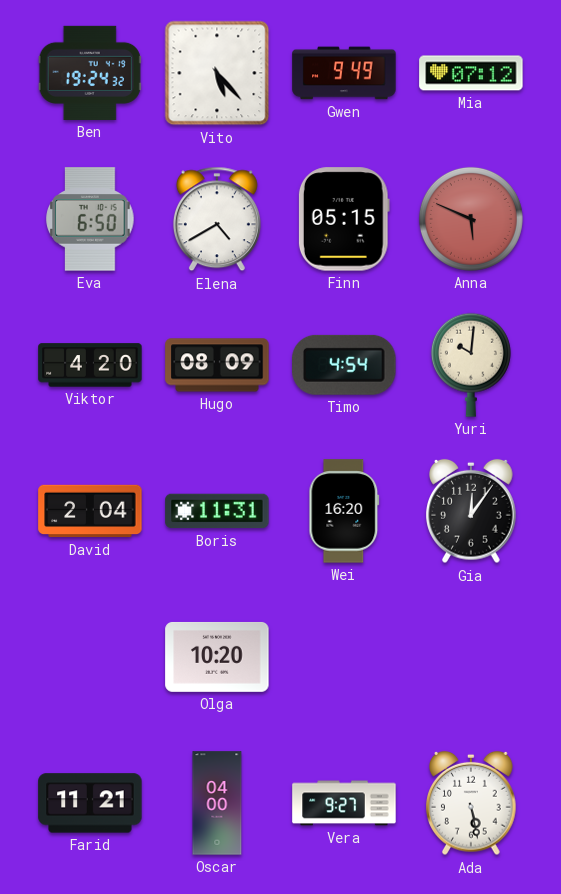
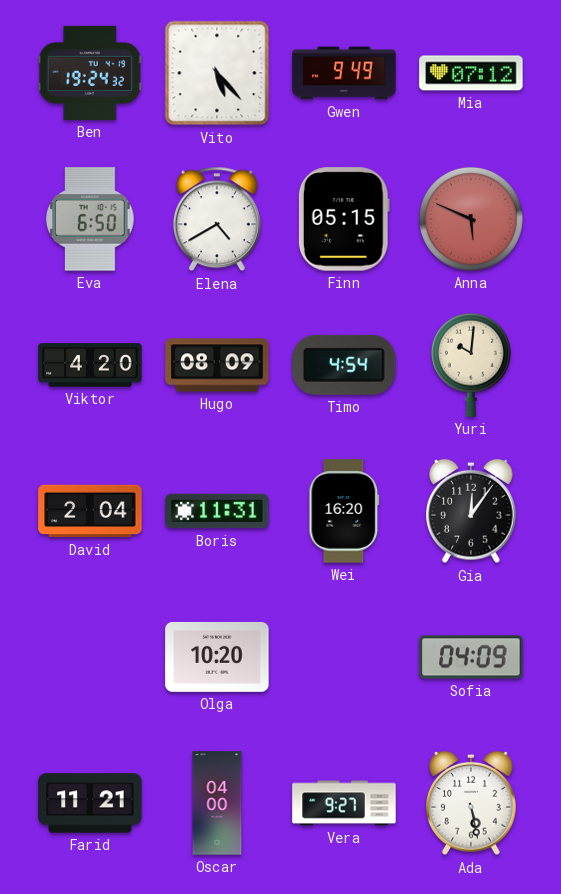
Sofia: none -> 04:09
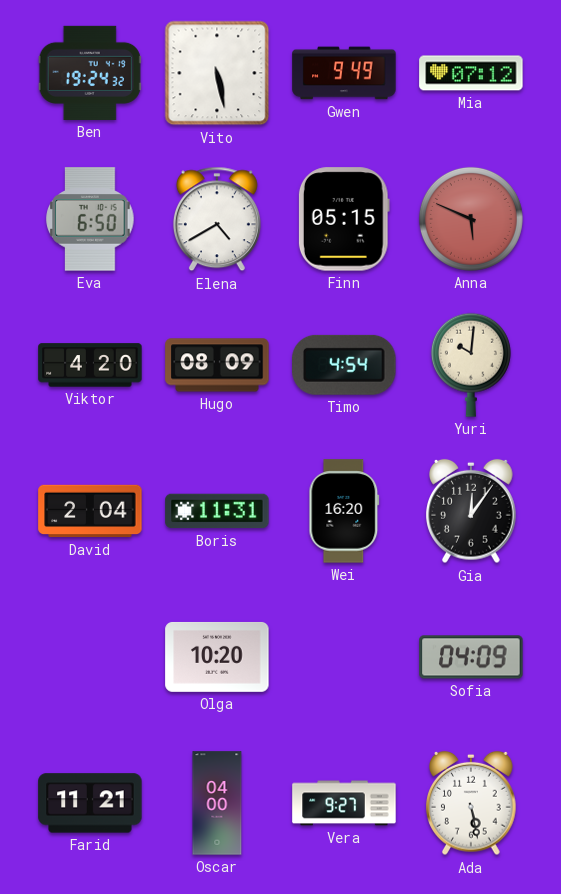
Vito: 5:23 -> 5:28
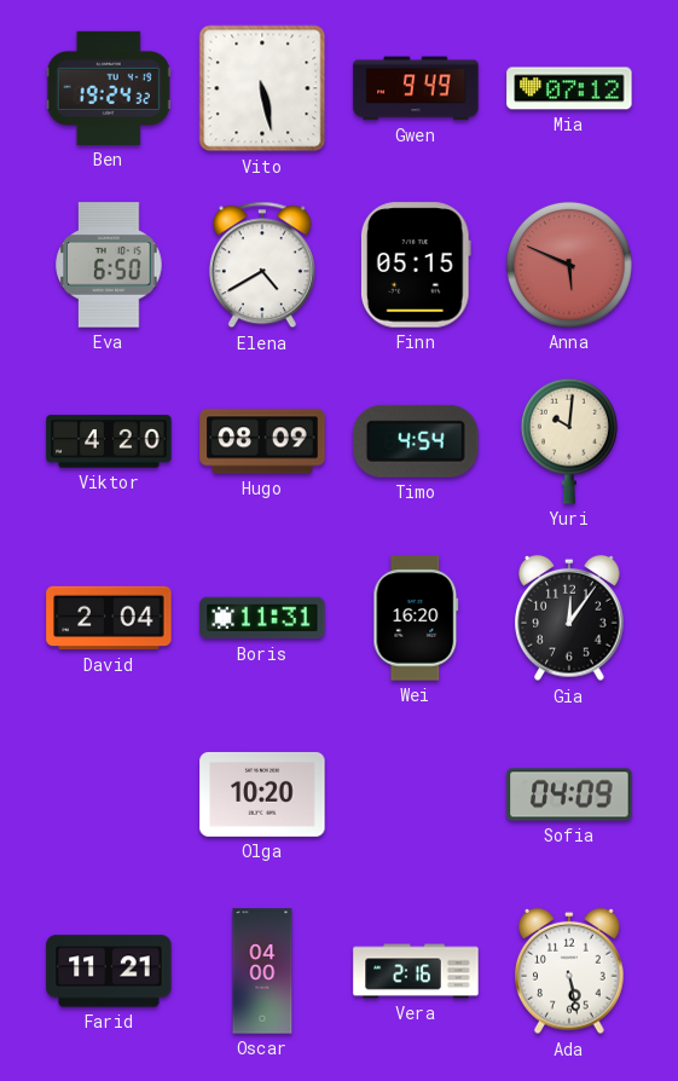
Vera: 9:27 -> 2:16
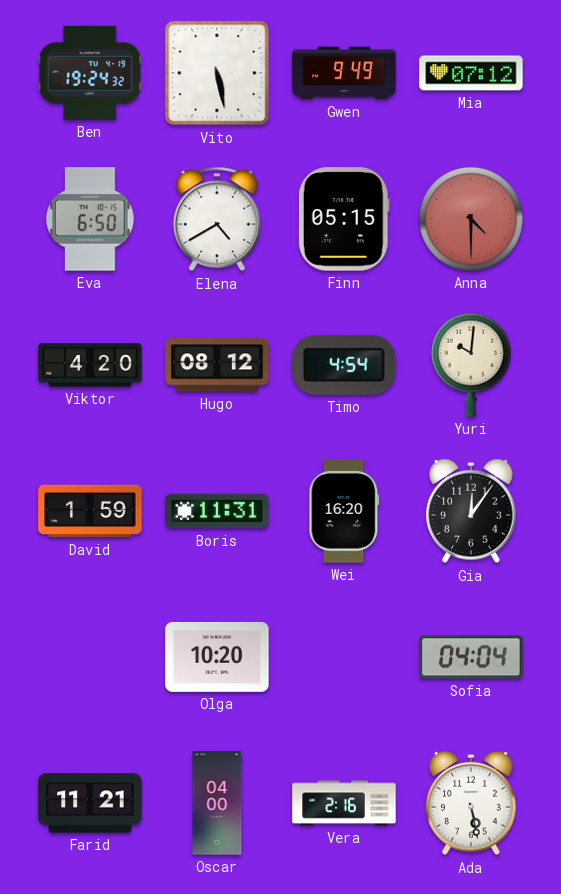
Anna: 5:49 -> 4:30
Hugo: 08:09 -> 08:12
David: 2:04 -> 1:59
Sofia: 04:09 -> 04:04
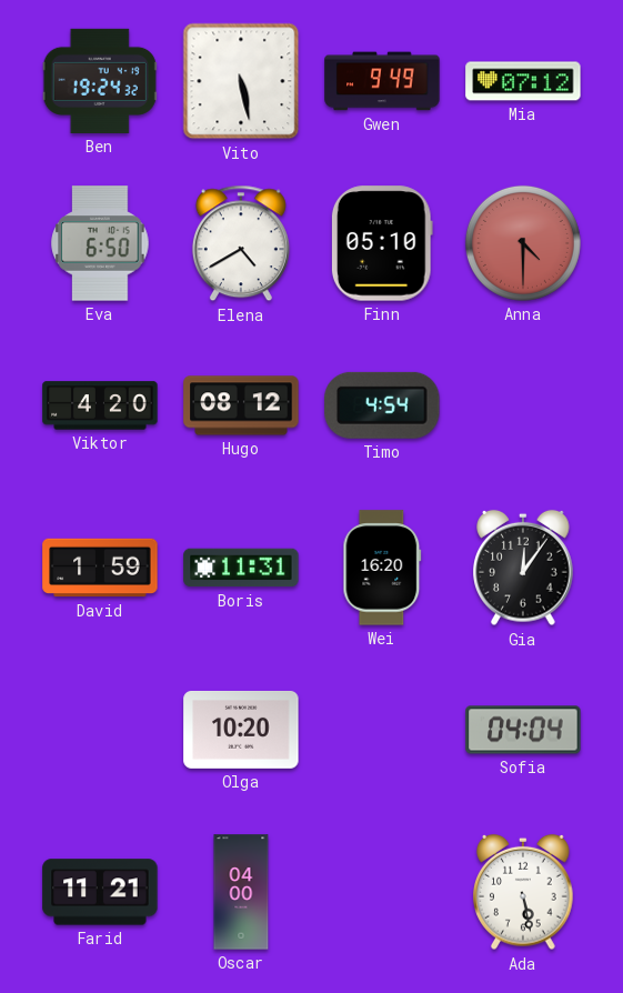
Finn: 05:15 -> 05:10
Yuri: 10:01 -> none
Vera: 2:16 -> none
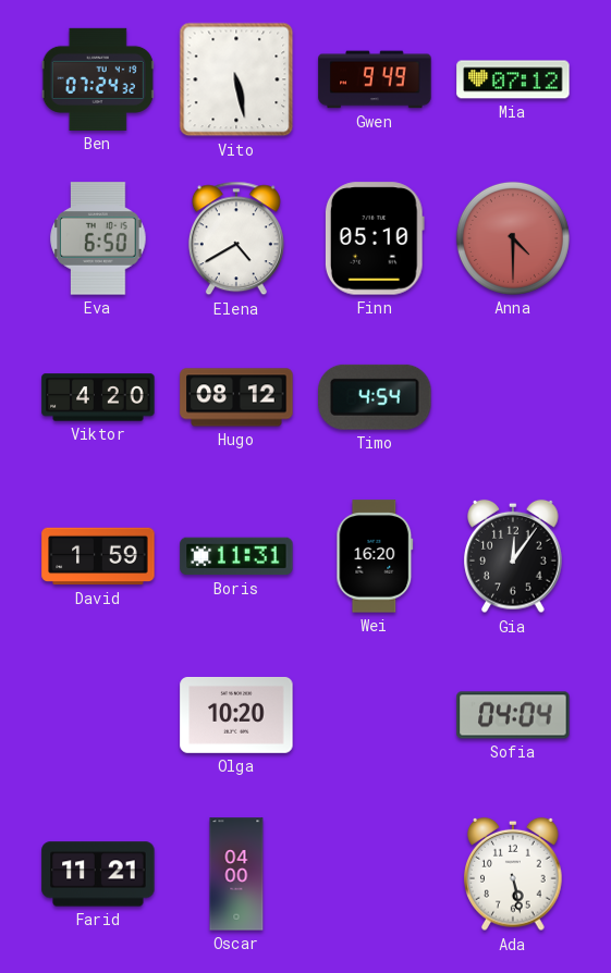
Ben: 19:24 -> 07:24
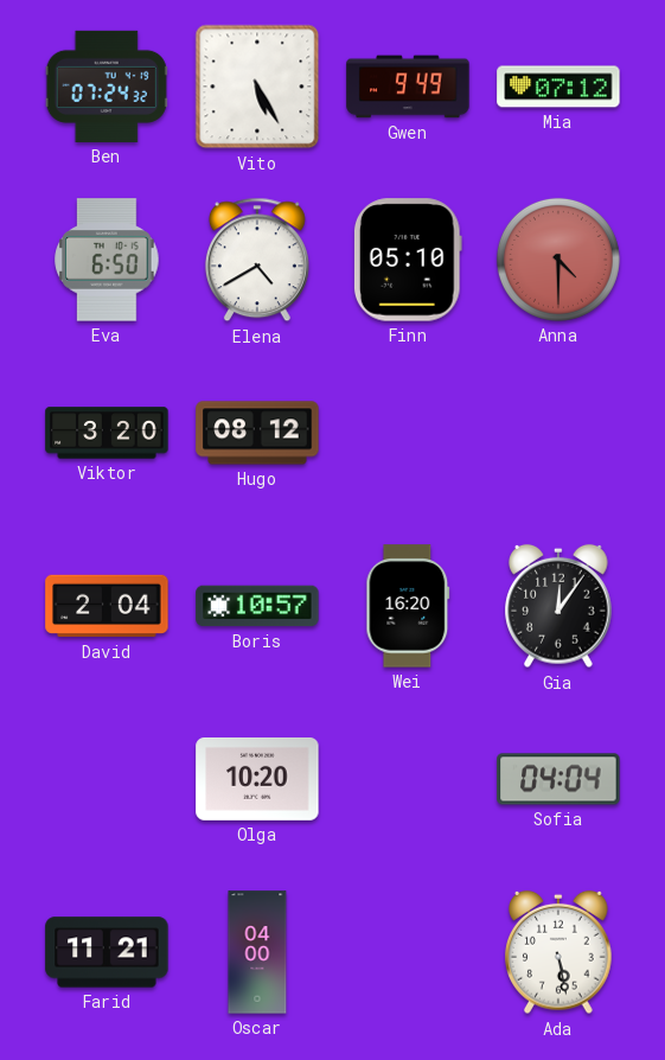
Vito: 5:28 -> 5:25
Viktor: 4:20 -> 3:20
Timo: 4:54 -> none
David: 1:59 -> 2:04
Boris: 11:31 -> 10:57
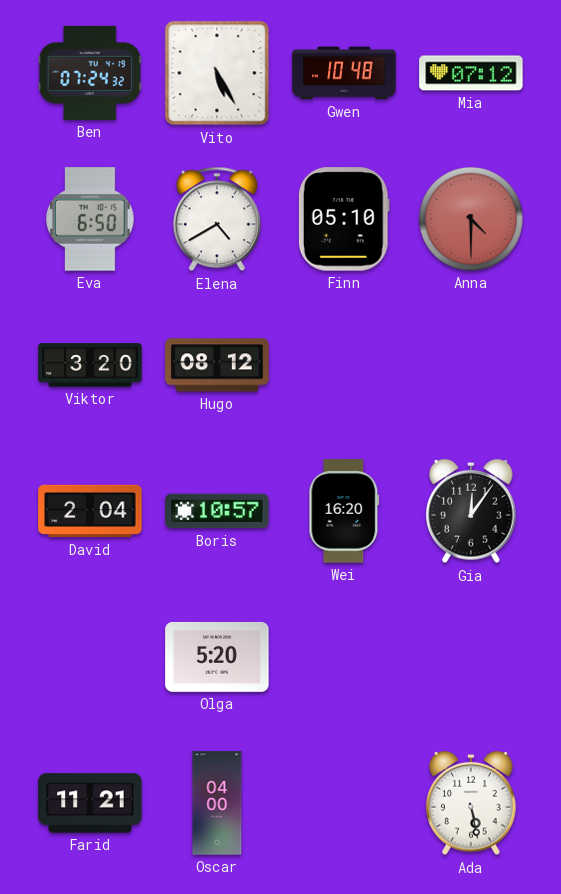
Gwen: 9:49 -> 10:48
Olga: 10:20 -> 5:20
Sofia: 04:04 -> none
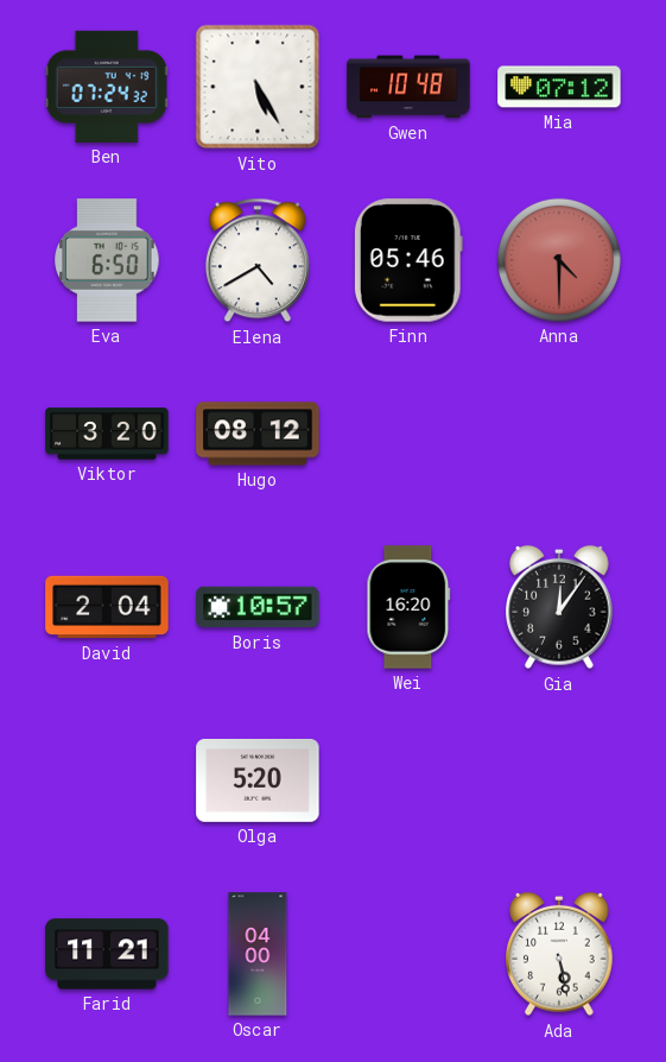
Finn: 05:10 -> 05:46
